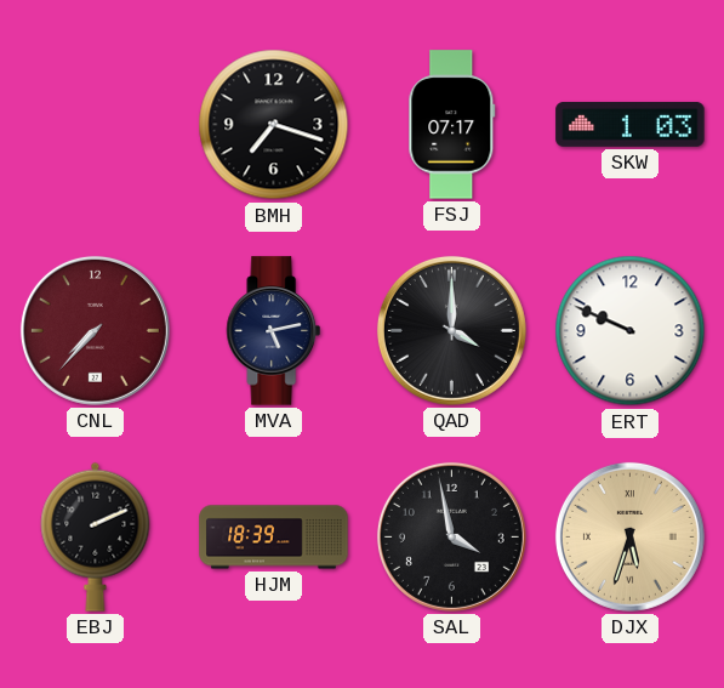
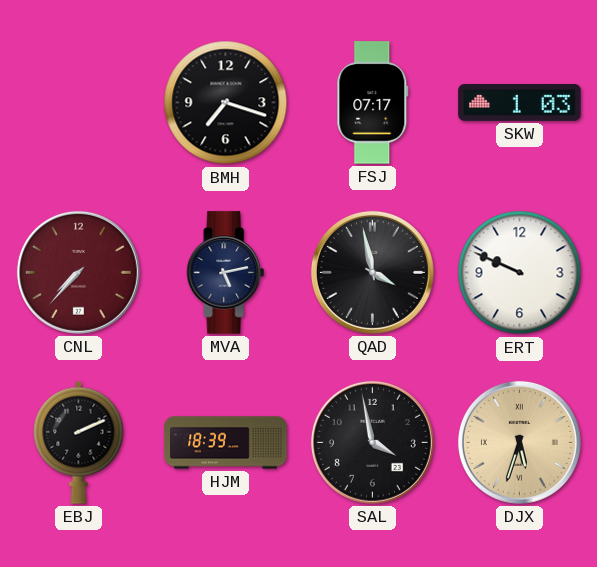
QAD: 4:00 -> 3:58
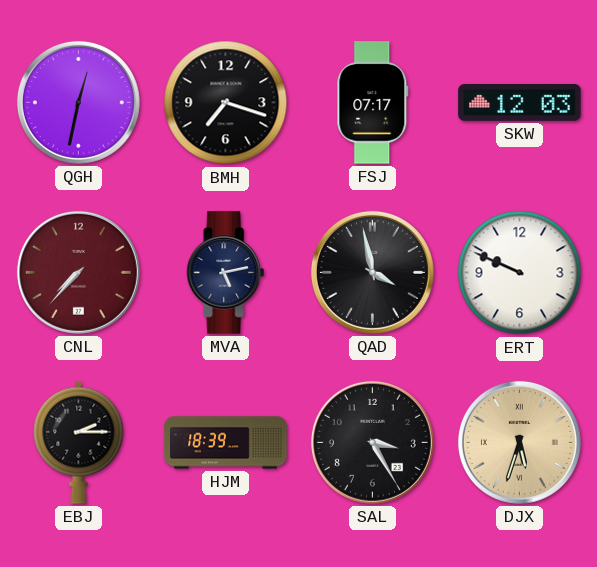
QGH: none -> 12:32
SKW: 1:03 -> 12:03
EBJ: 2:11 -> 2:15
SAL: 3:58 -> 3:25
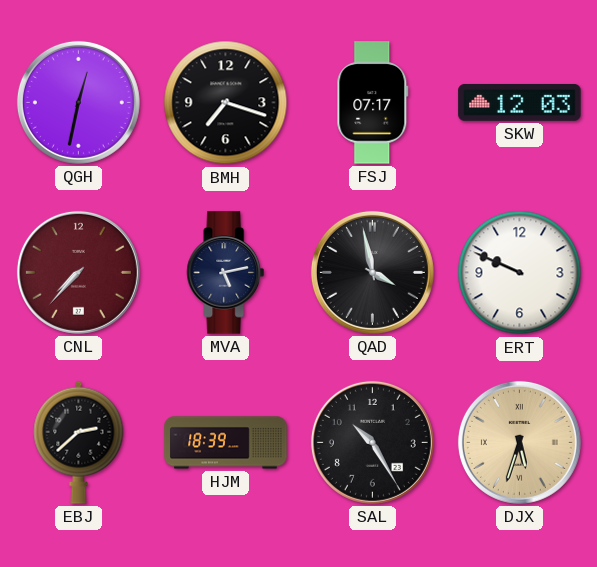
EBJ: 2:15 -> 2:38
SAL: 3:25 -> 10:25
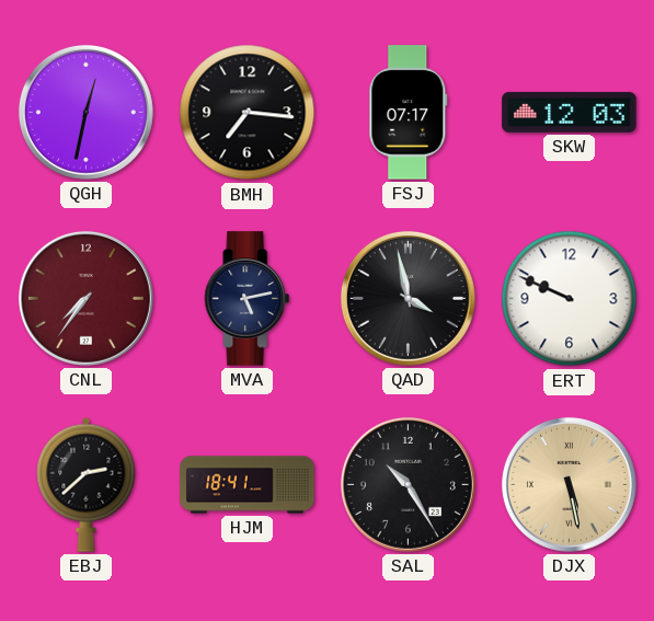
BMH: 7:18 -> 7:16
CNL: 7:37 -> 7:36
HJM: 18:39 -> 18:41
DJX: 5:33 -> 5:28
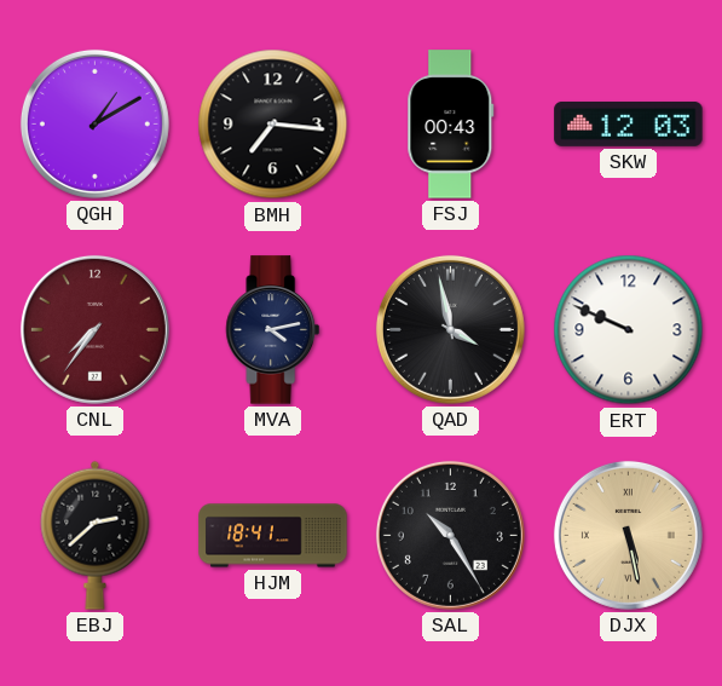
QGH: 12:32 -> 1:10
FSJ: 07:17 -> 00:43
MVA: 5:13 -> 4:13
